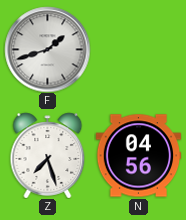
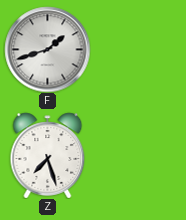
N: 04:56 -> none
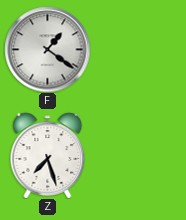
F: 1:42 -> 1:21
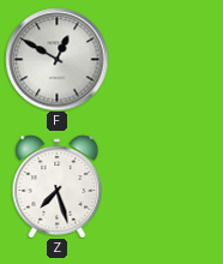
F: 1:21 -> 12:50
